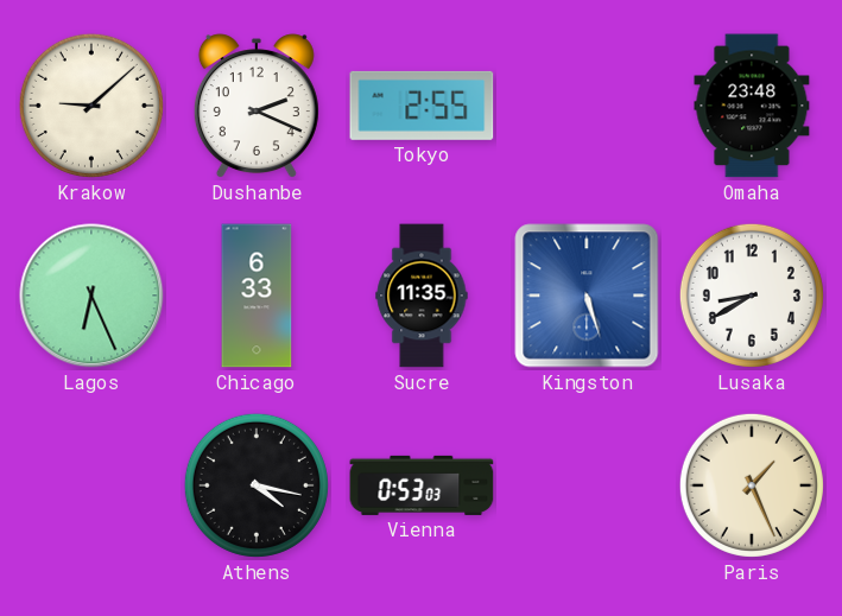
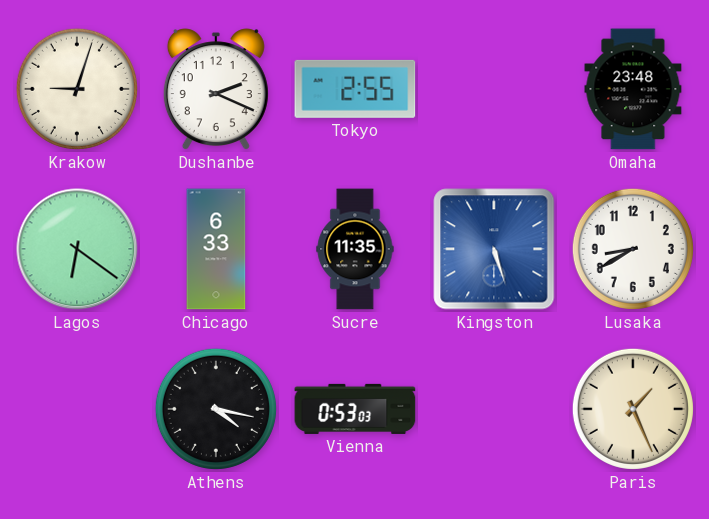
Krakow: 9:08 -> 9:03
Lagos: 6:26 -> 6:21
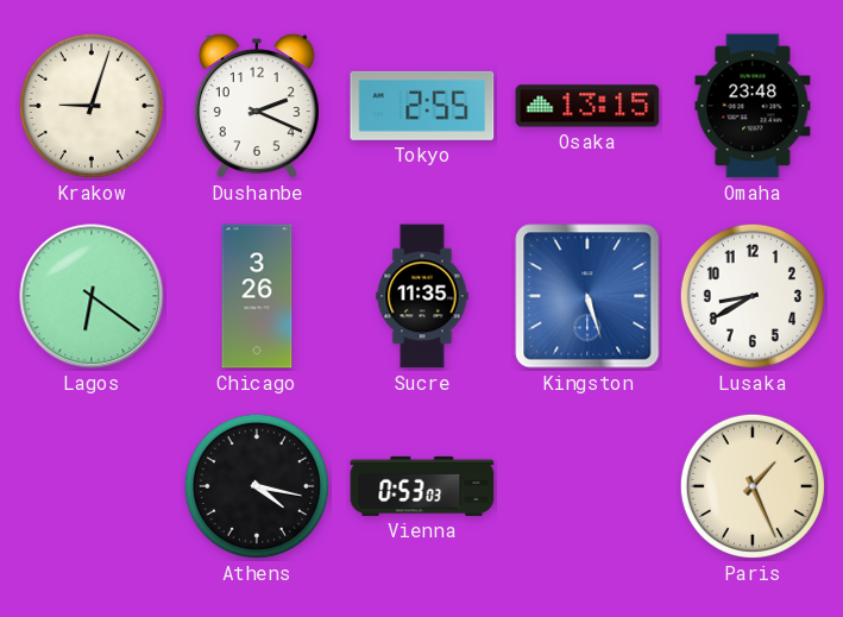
Osaka: none -> 13:15
Chicago: 6:33 -> 3:26
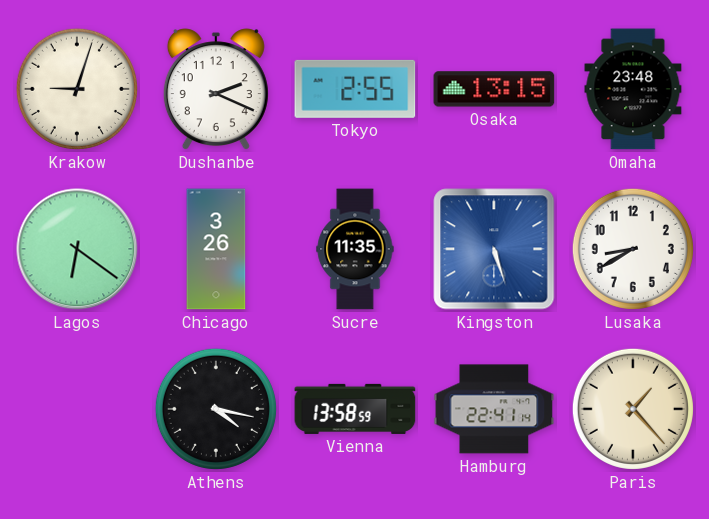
Vienna: 0:53 -> 13:58
Hamburg: none -> 22:41
Paris: 1:26 -> 1:23
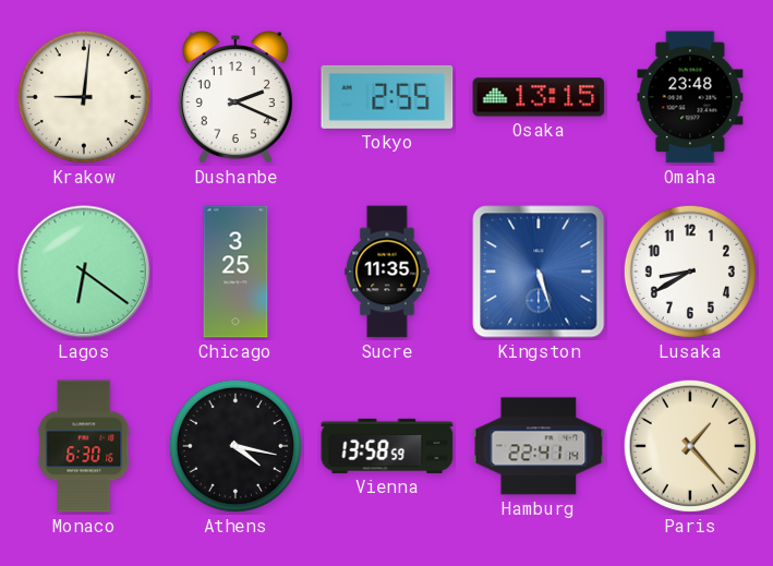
Krakow: 9:03 -> 9:01
Chicago: 3:26 -> 3:25
Monaco: none -> 6:30
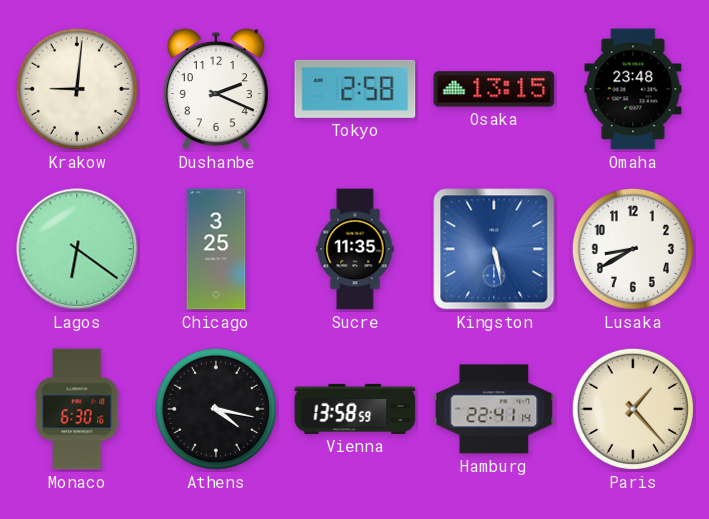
Tokyo: 2:55 -> 2:58
Kingston: 5:27 -> 5:28
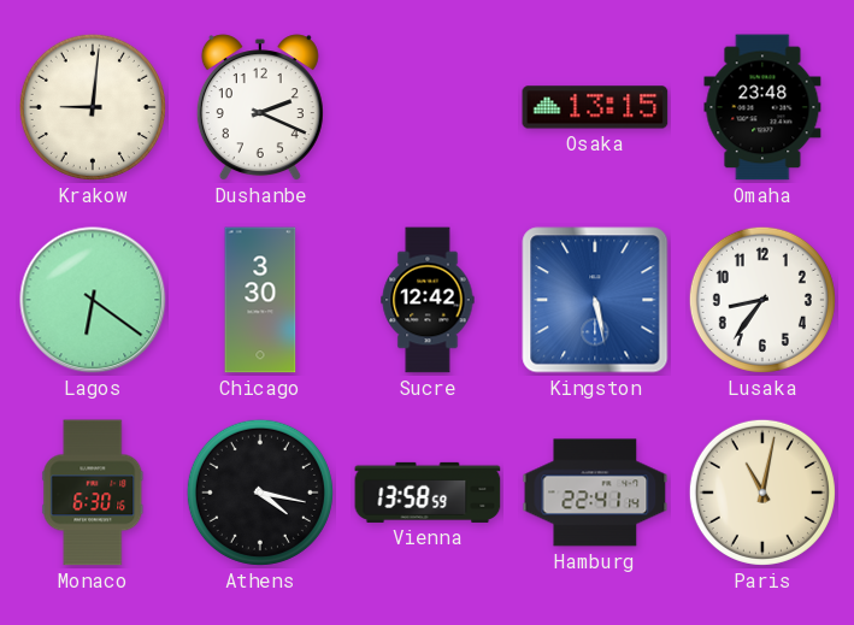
Tokyo: 2:58 -> none
Chicago: 3:25 -> 3:30
Sucre: 11:35 -> 12:42
Lusaka: 8:40 -> 8:36
Paris: 1:23 -> 11:02
